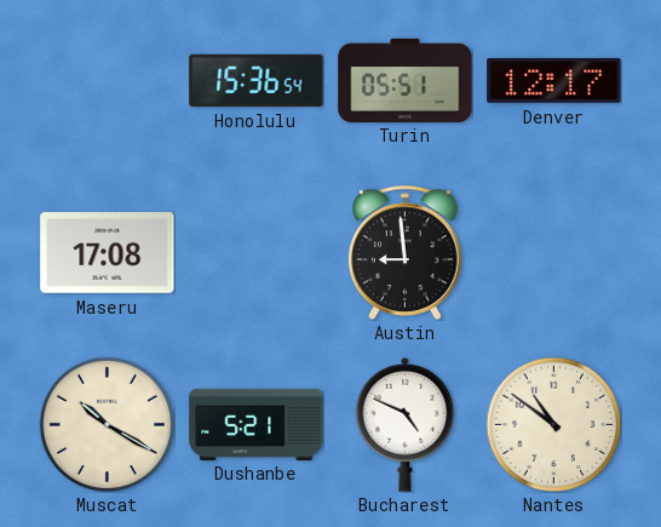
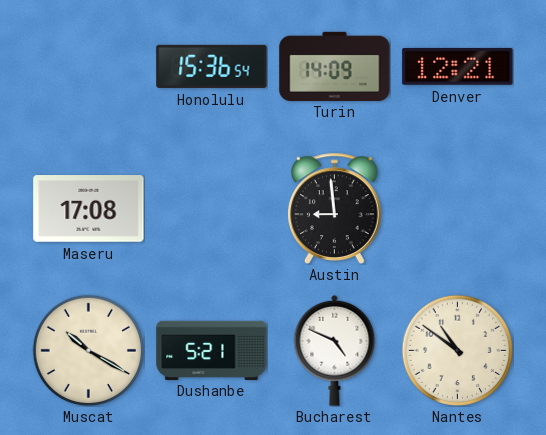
Turin: 05:51 -> 14:09
Denver: 12:17 -> 12:21
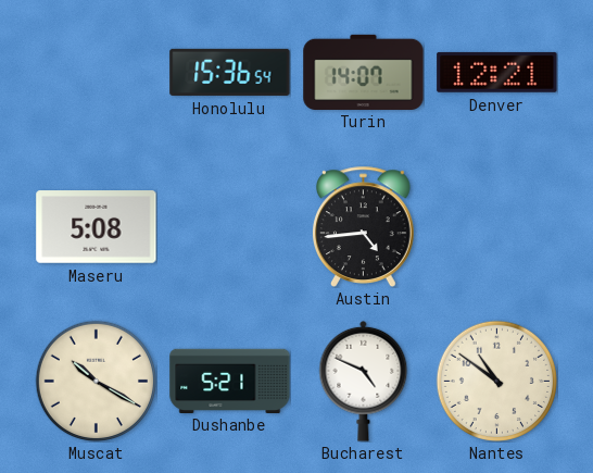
Turin: 14:09 -> 14:07
Maseru: 17:08 -> 5:08
Austin: 8:59 -> 4:44
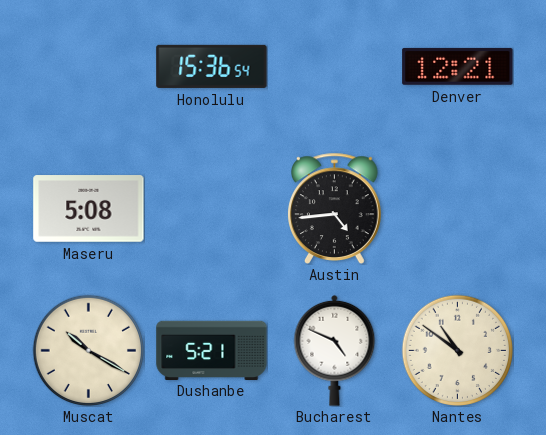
Turin: 14:07 -> none
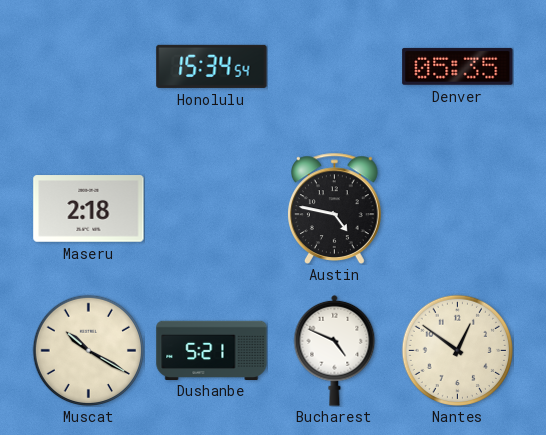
Honolulu: 15:36 -> 15:34
Denver: 12:21 -> 05:35
Maseru: 5:08 -> 2:18
Austin: 4:44 -> 4:47
Nantes: 10:51 -> 12:51
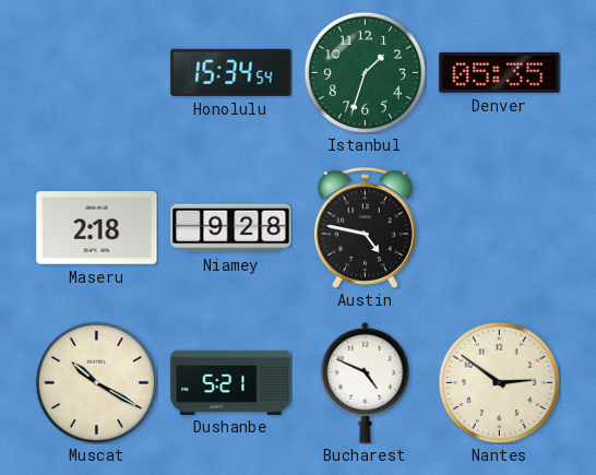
Istanbul: none -> 1:33
Niamey: none -> 9:28
Nantes: 12:51 -> 2:51
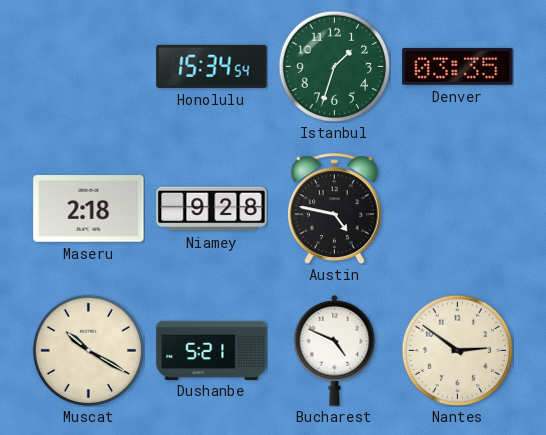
Denver: 05:35 -> 03:35
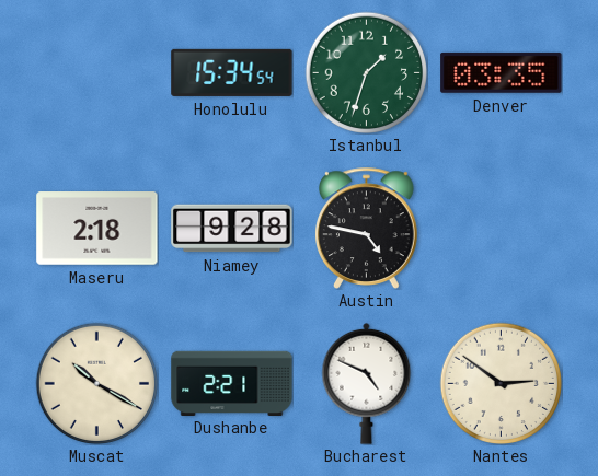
Dushanbe: 5:21 -> 2:21
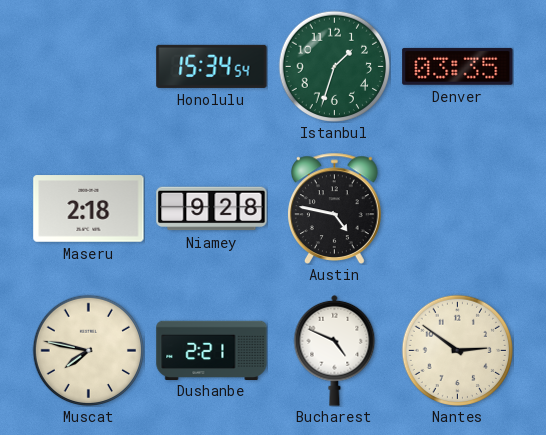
Muscat: 10:20 -> 7:47
